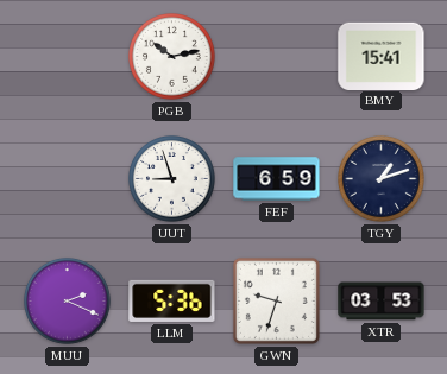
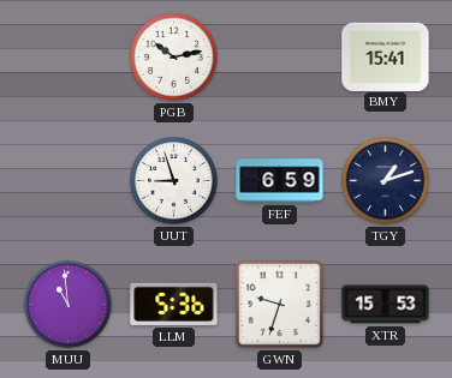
MUU: 2:19 -> 10:59
XTR: 03:53 -> 15:53
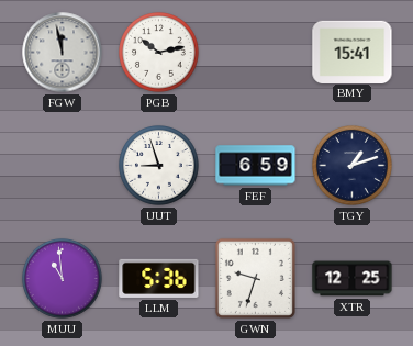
FGW: none -> 11:58
XTR: 15:53 -> 12:25
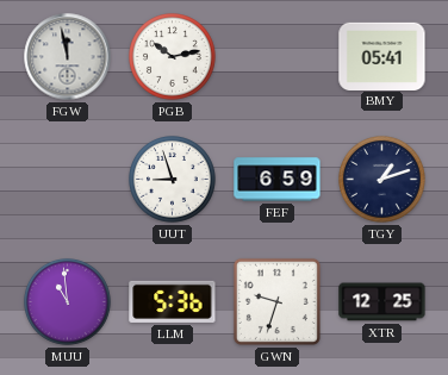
BMY: 15:41 -> 05:41
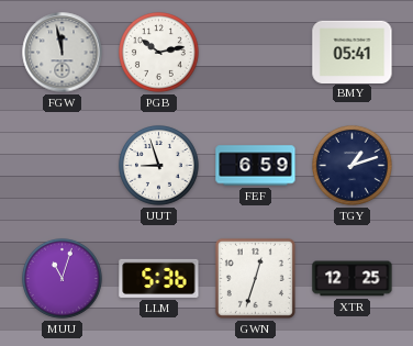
MUU: 10:59 -> 11:03
GWN: 9:33 -> 12:33
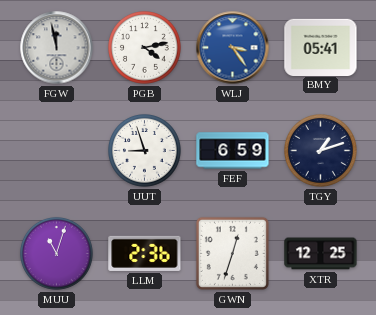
PGB: 10:13 -> 4:13
WLJ: none -> 3:24
LLM: 5:36 -> 2:36
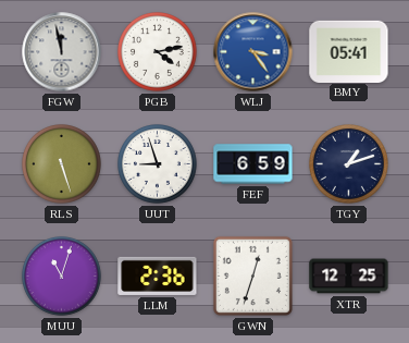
RLS: none -> 5:27
